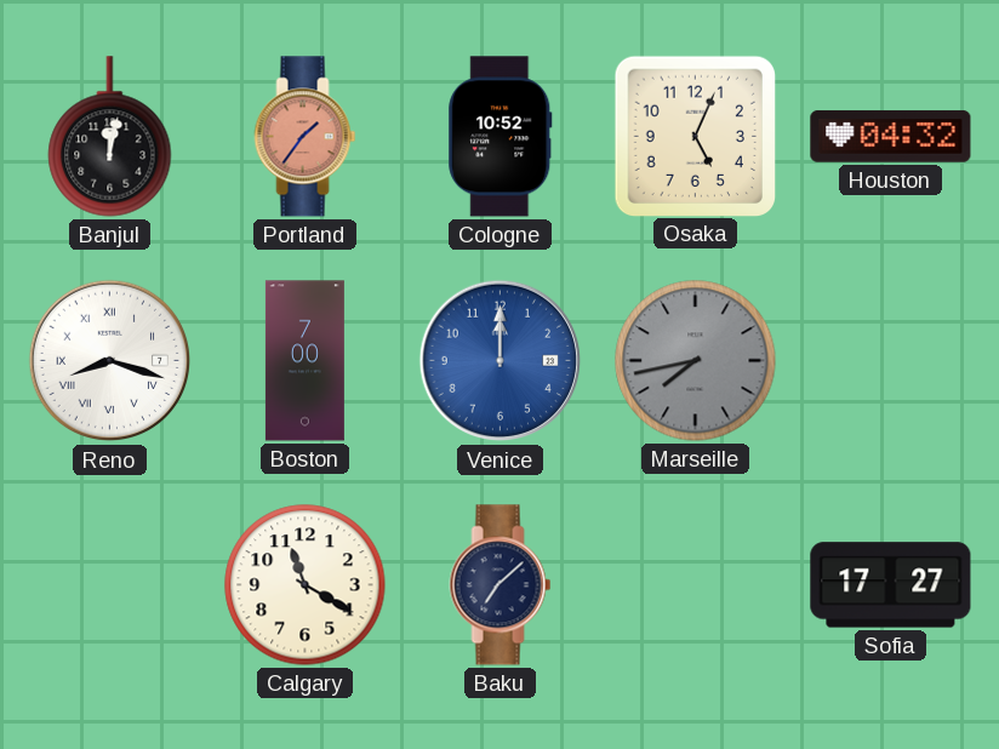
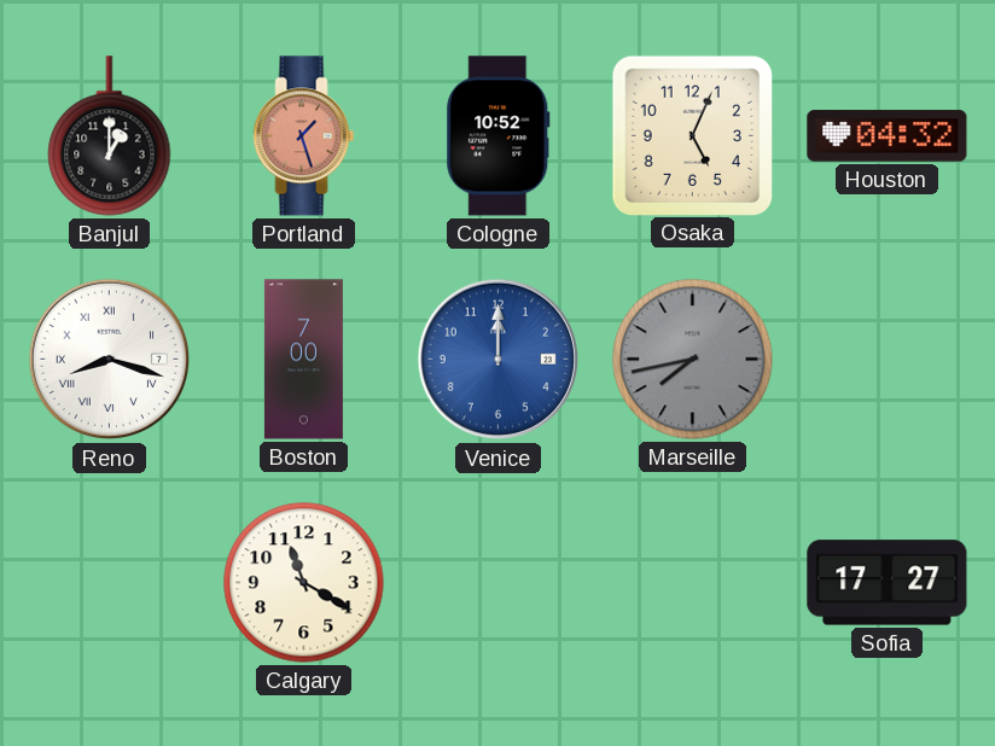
Banjul: 12:02 -> 1:00
Portland: 1:36 -> 1:27
Baku: 7:08 -> none
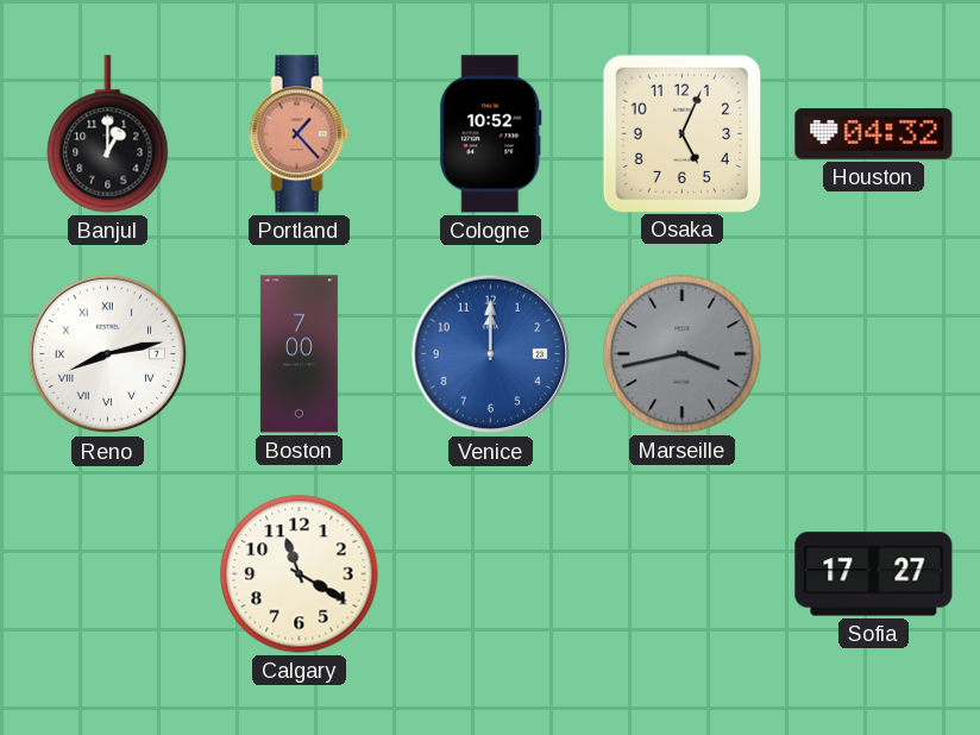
Portland: 1:27 -> 1:23
Reno: 8:18 -> 8:13
Marseille: 7:43 -> 3:43
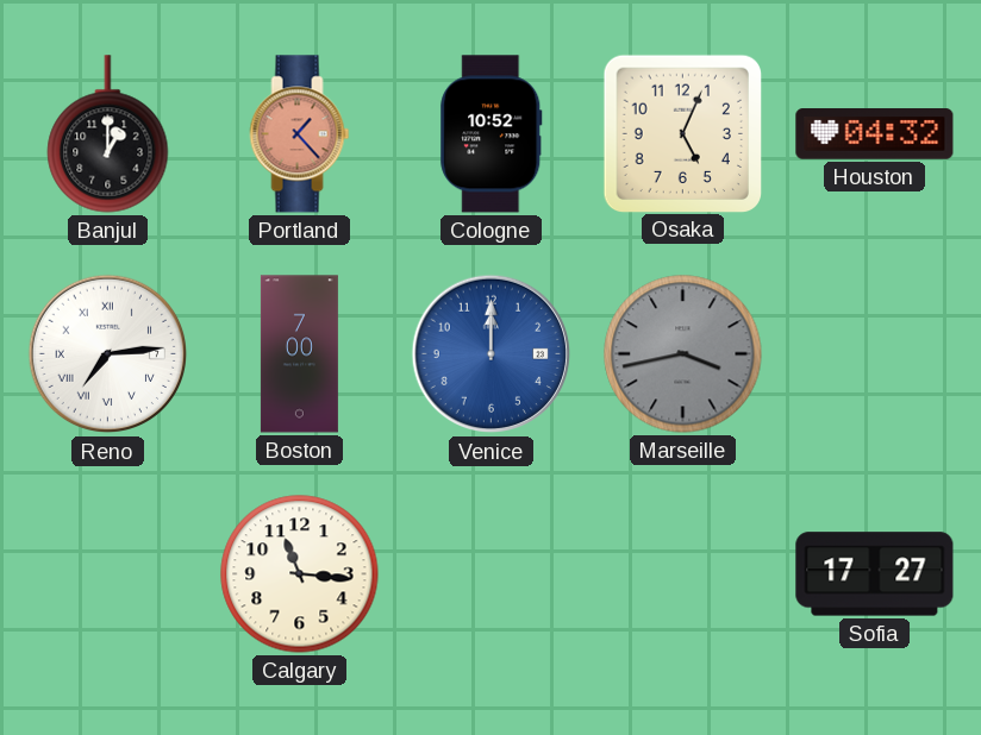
Reno: 8:13 -> 7:14
Calgary: 11:20 -> 11:16
